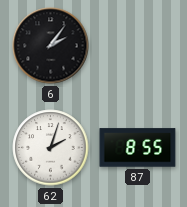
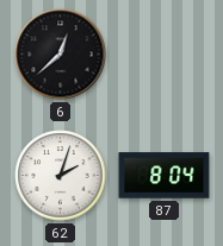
6: 2:06 -> 12:38
87: 8:55 -> 8:04
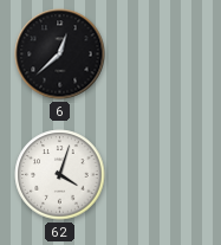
62: 2:03 -> 4:03
87: 8:04 -> none
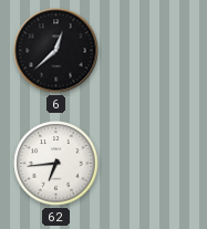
62: 4:03 -> 6:44
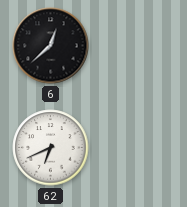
62: 6:44 -> 6:41
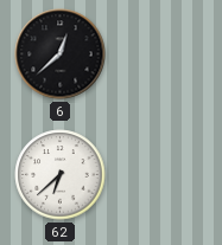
62: 6:41 -> 6:38
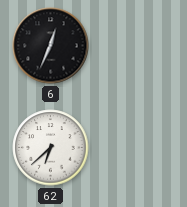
6: 12:38 -> 12:34
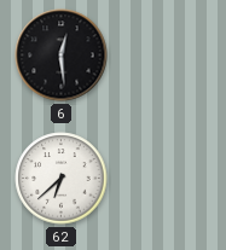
6: 12:34 -> 12:29
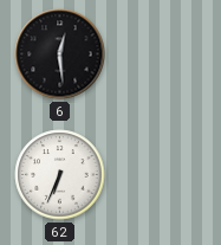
62: 6:38 -> 6:34
